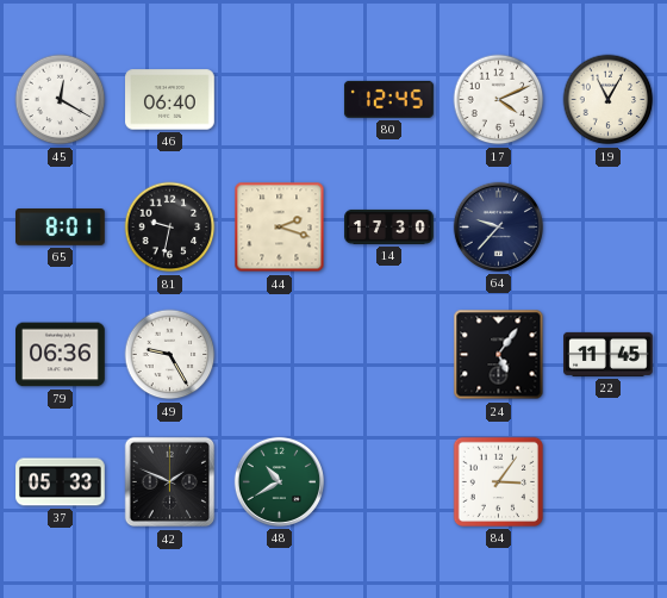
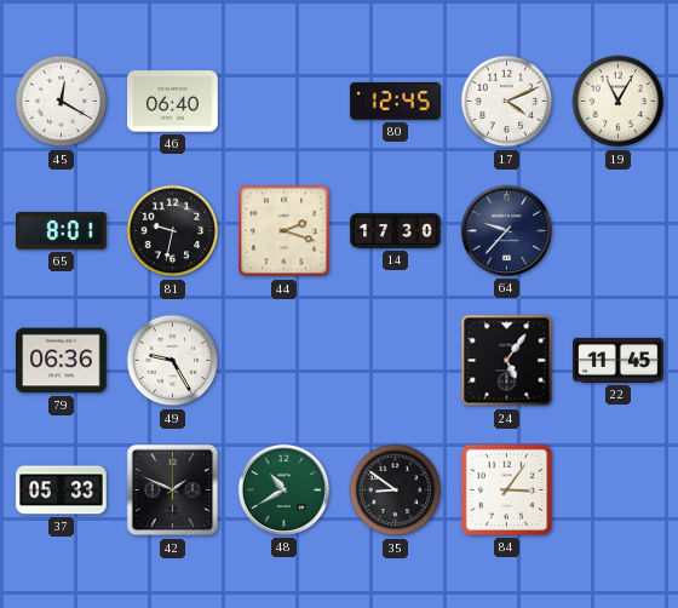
35: none -> 8:51
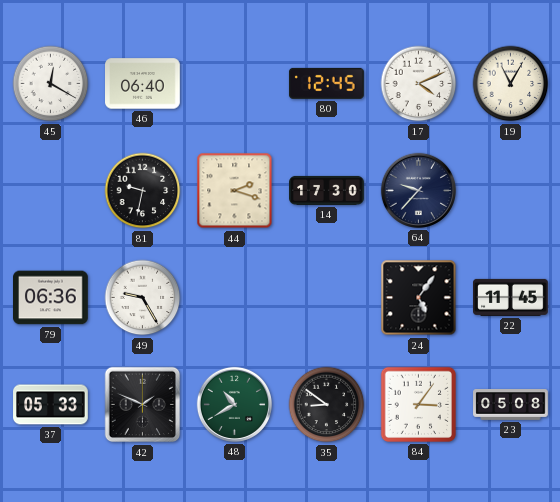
65: 8:01 -> none
23: none -> 05:08
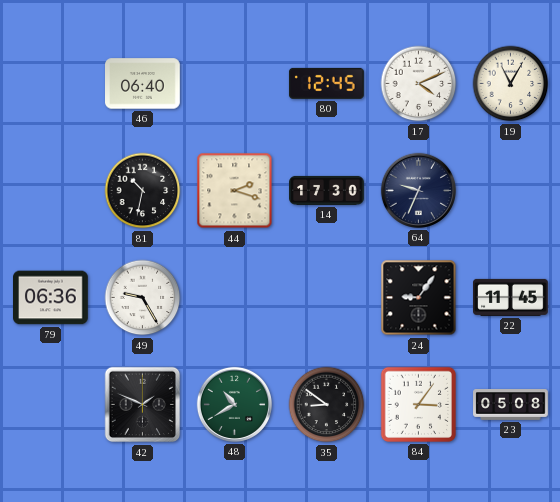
45: 12:20 -> none
81: 9:32 -> 10:32
64: 9:37 -> 9:34
24: 5:06 -> 9:06
37: 05:33 -> none
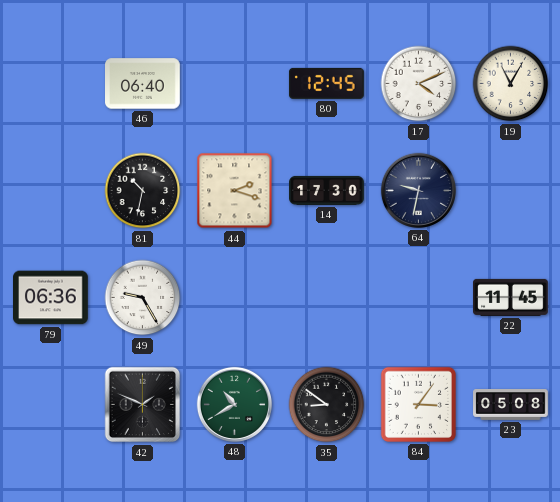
64: 9:34 -> 9:32
24: 9:06 -> none
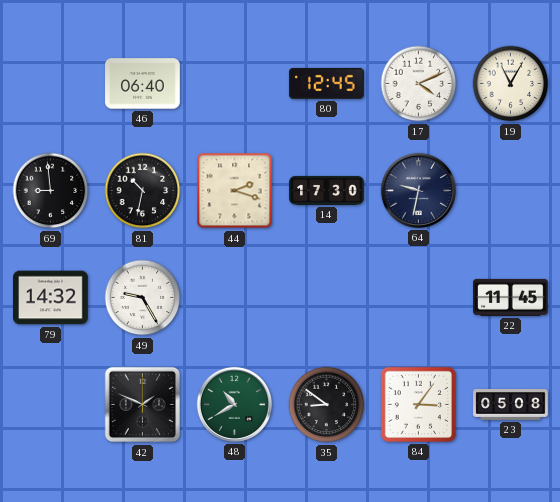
69: none -> 8:59
79: 06:36 -> 14:32
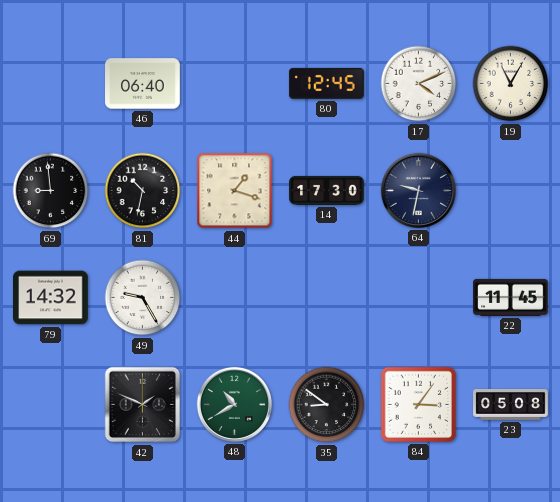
44: 2:18 -> 1:18
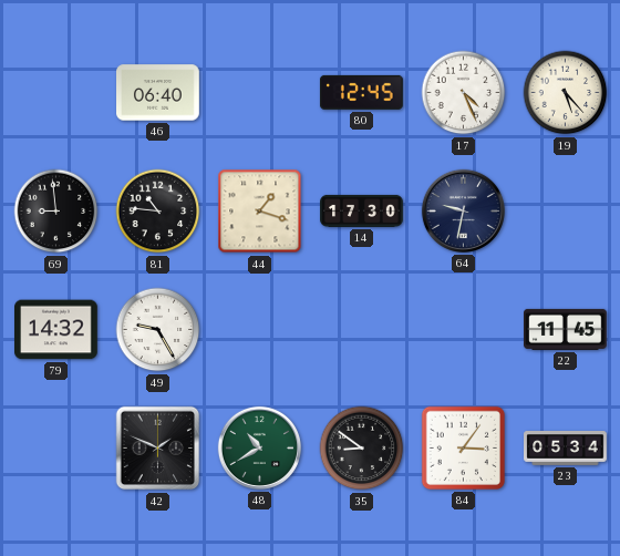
17: 4:11 -> 4:26
19: 11:05 -> 5:23
81: 10:32 -> 10:46
23: 05:08 -> 05:34
